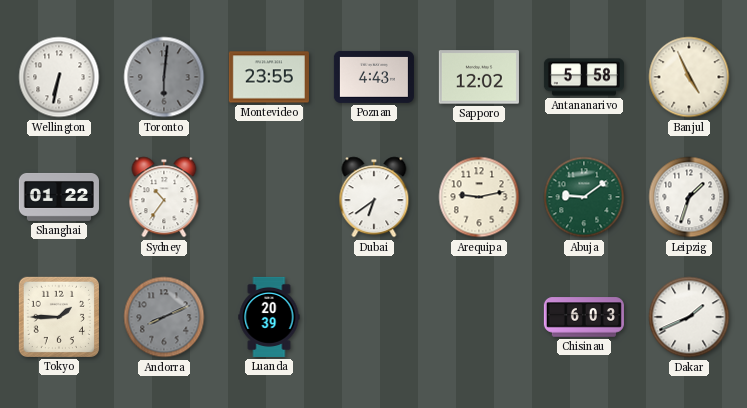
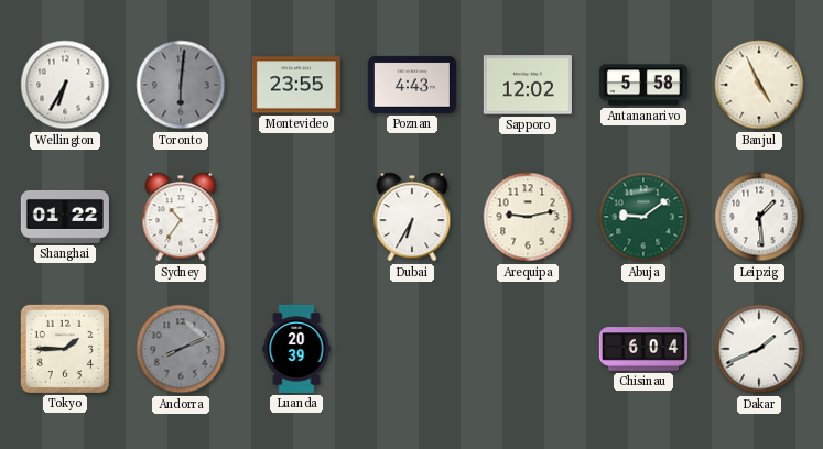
Wellington: 6:32 -> 6:35
Dubai: 6:39 -> 6:35
Leipzig: 1:33 -> 1:29
Chisinau: 6:03 -> 6:04
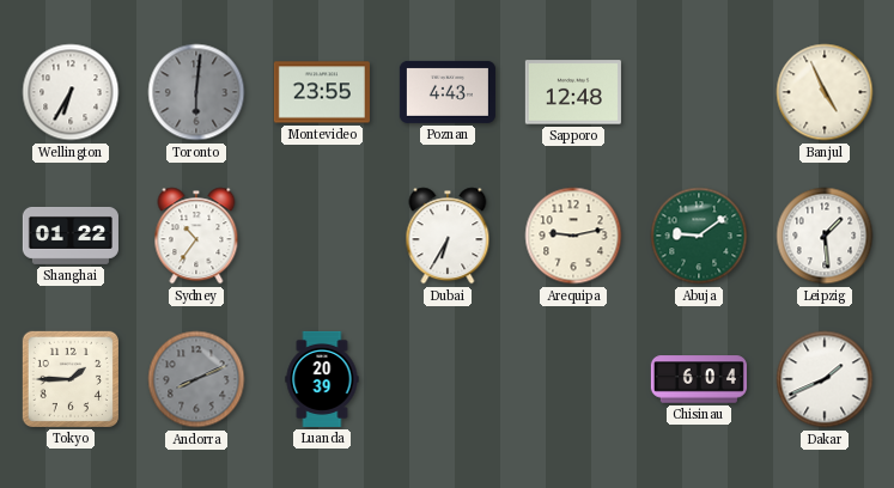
Sapporo: 12:02 -> 12:48
Antananarivo: 5:58 -> none
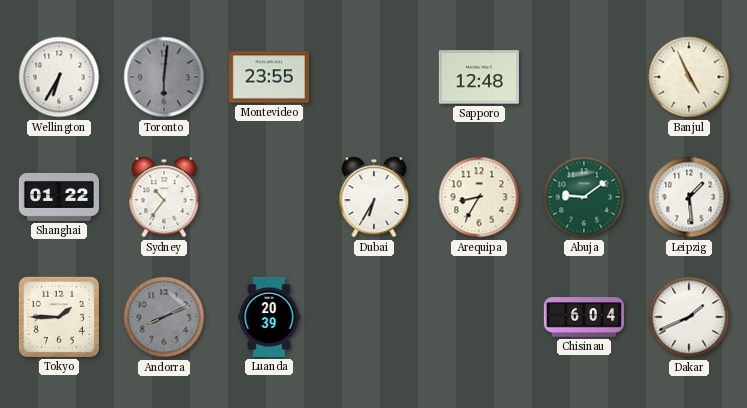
Poznan: 4:43 -> none
Arequipa: 9:13 -> 8:35
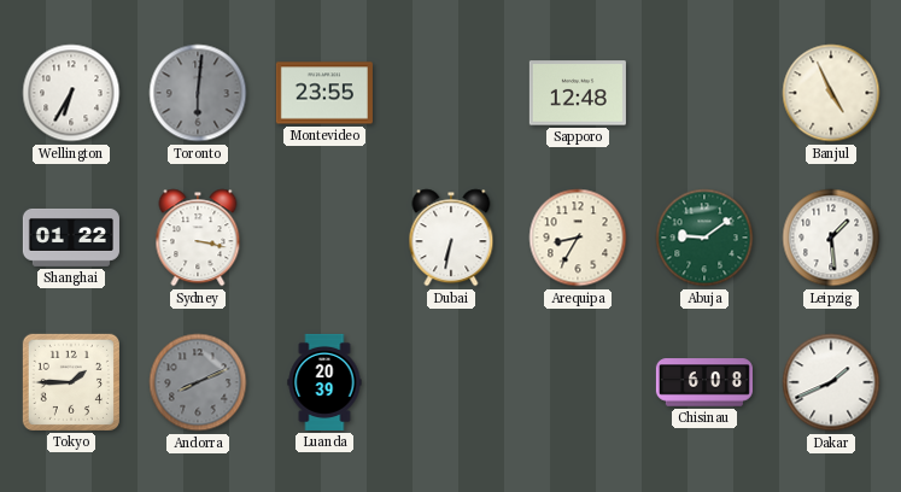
Sydney: 10:36 -> 3:17
Dubai: 6:35 -> 6:32
Chisinau: 6:04 -> 6:08
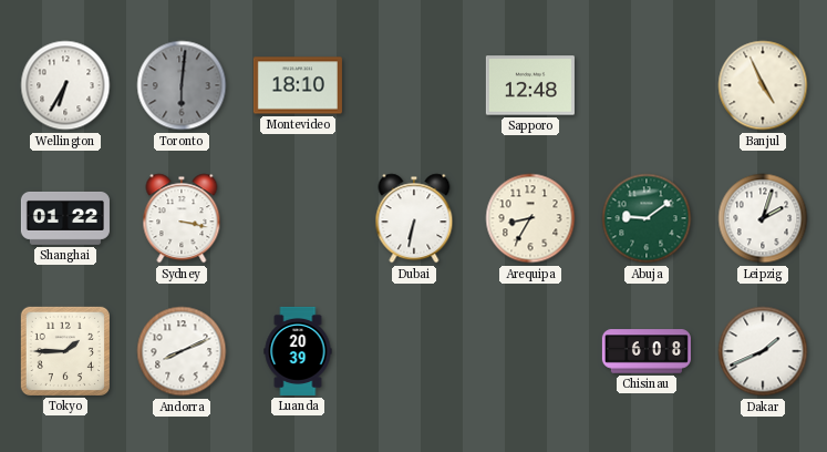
Montevideo: 23:55 -> 18:10
Leipzig: 1:29 -> 2:03
Andorra dial: grey -> white
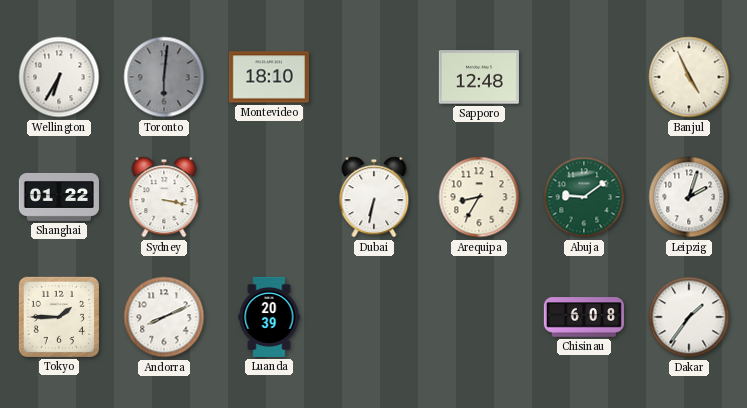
Dakar: 1:41 -> 1:36
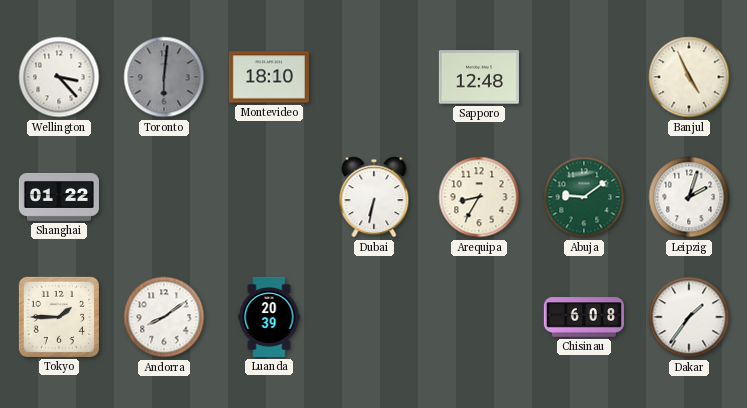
Wellington: 6:35 -> 3:23
Sydney: 3:17 -> none
Andorra: 8:11 -> 8:09
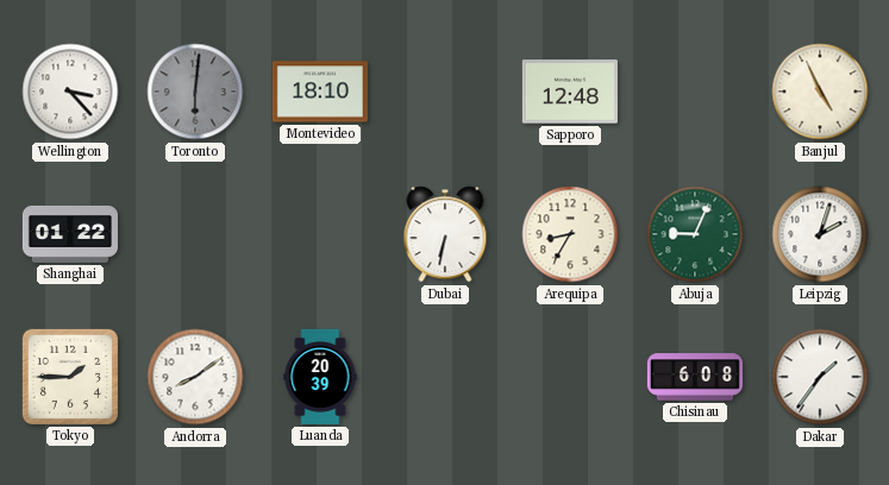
Abuja: 9:09 -> 9:04
